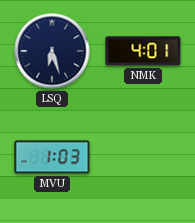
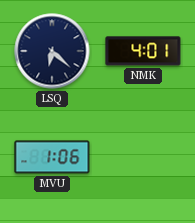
LSQ: 6:27 -> 6:22
MVU: 1:03 -> 1:06
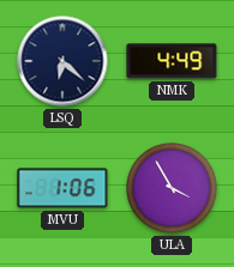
NMK: 4:01 -> 4:49
ULA: none -> 3:55
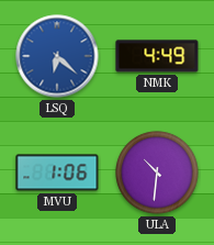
LSQ dial: navy -> blue
ULA: 3:55 -> 10:31
